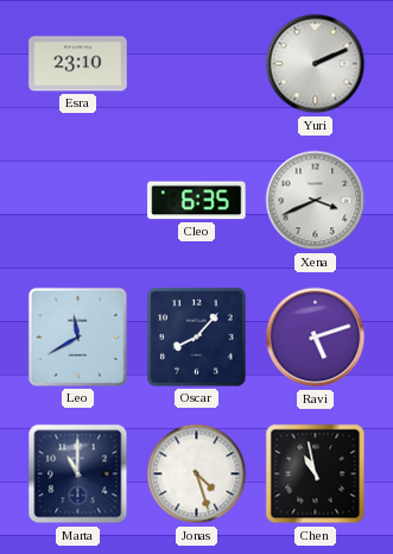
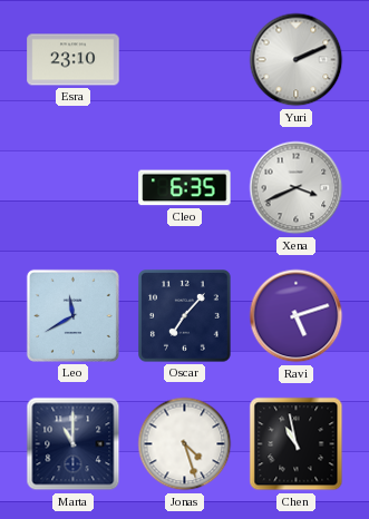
Oscar: 8:07 -> 7:07
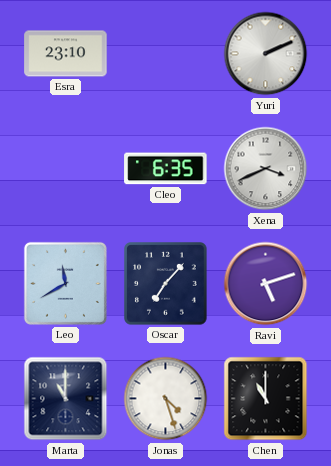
Chen: 10:58 -> 11:00
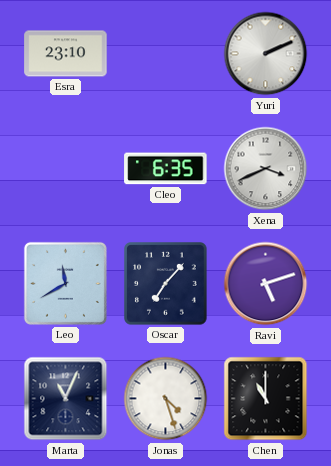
Marta: 11:00 -> 11:04
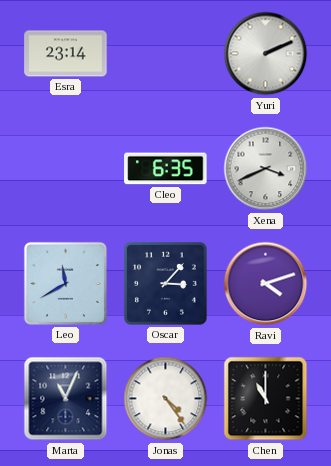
Esra: 23:10 -> 23:14
Oscar: 7:07 -> 3:07
Ravi: 5:12 -> 4:12
Jonas: 4:27 -> 4:24
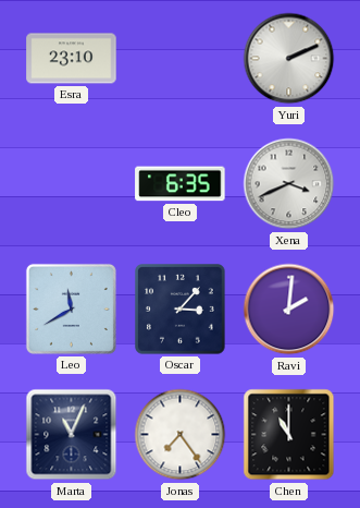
Esra: 23:14 -> 23:10
Ravi: 4:12 -> 2:01
Jonas: 4:24 -> 7:24
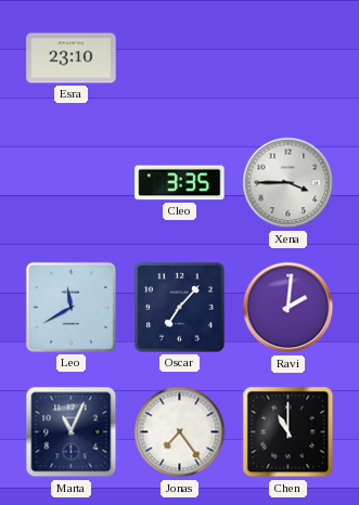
Yuri: 2:11 -> none
Cleo: 6:35 -> 3:35
Xena: 3:41 -> 3:45
Oscar: 3:07 -> 7:07
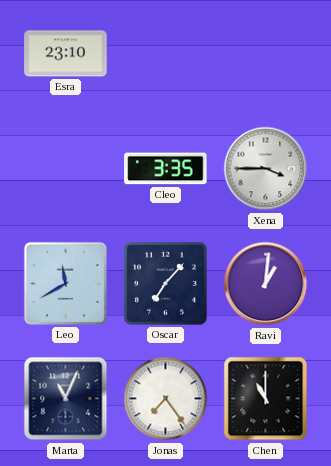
Ravi: 2:01 -> 1:01
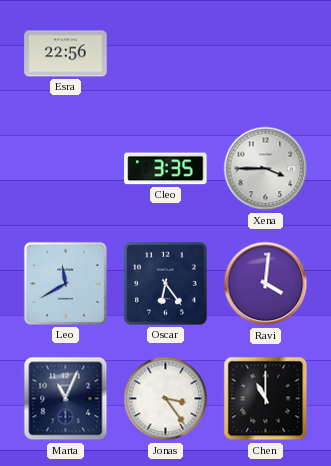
Esra: 23:10 -> 22:56
Oscar: 7:07 -> 6:24
Ravi: 1:01 -> 4:01
Jonas: 7:24 -> 3:24
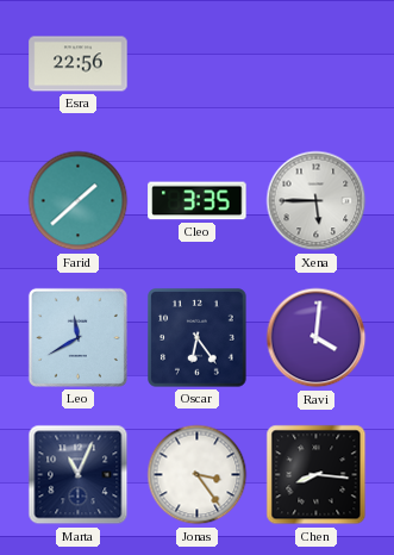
Farid: none -> 1:38
Xena: 3:45 -> 5:45
Chen: 11:00 -> 8:16
